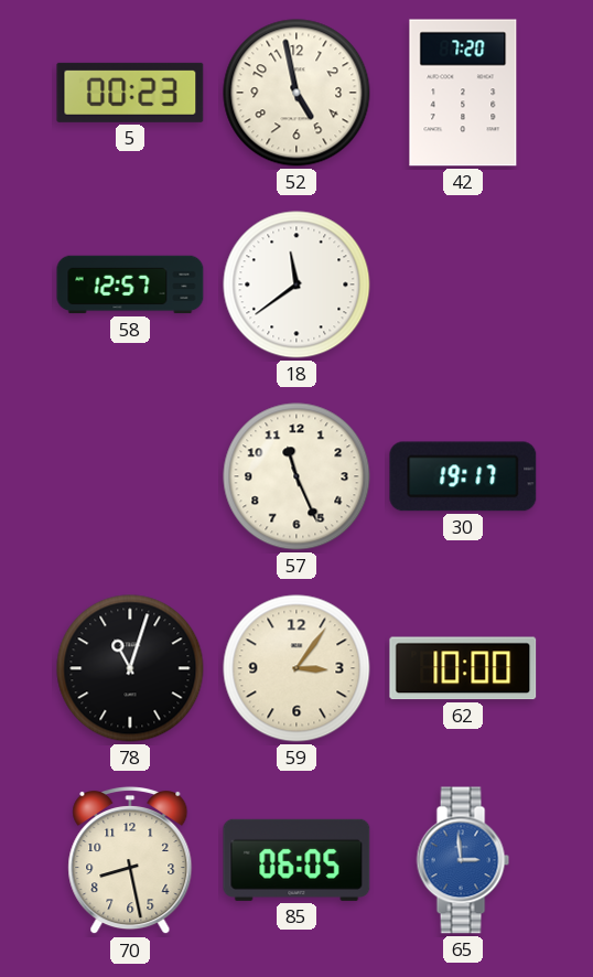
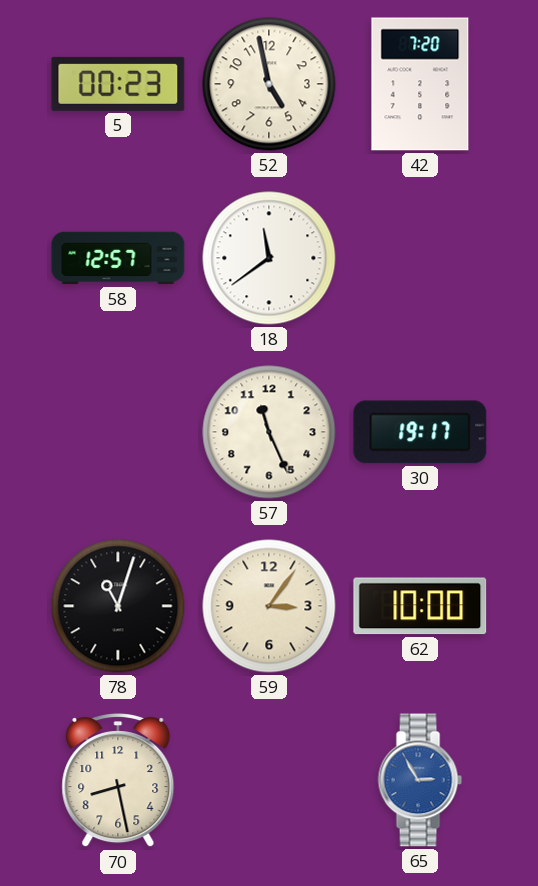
85: 06:05 -> none
65: 2:59 -> 2:55
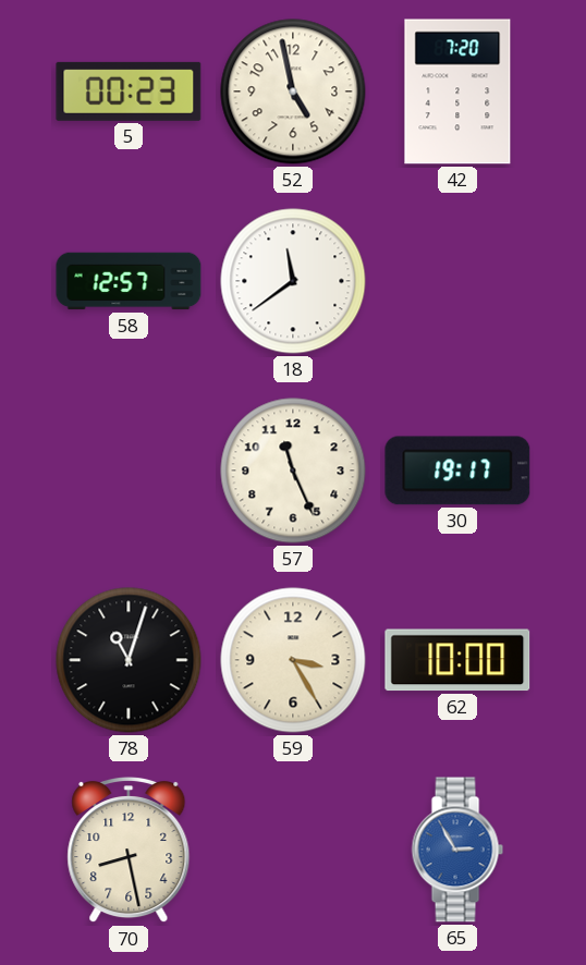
59: 3:06 -> 3:25
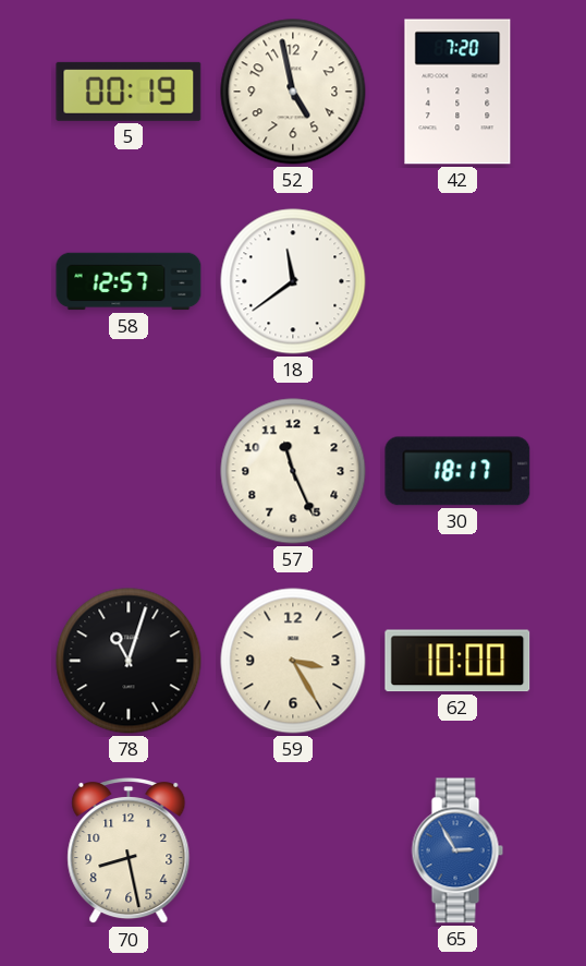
5: 00:23 -> 00:19
30: 19:17 -> 18:17
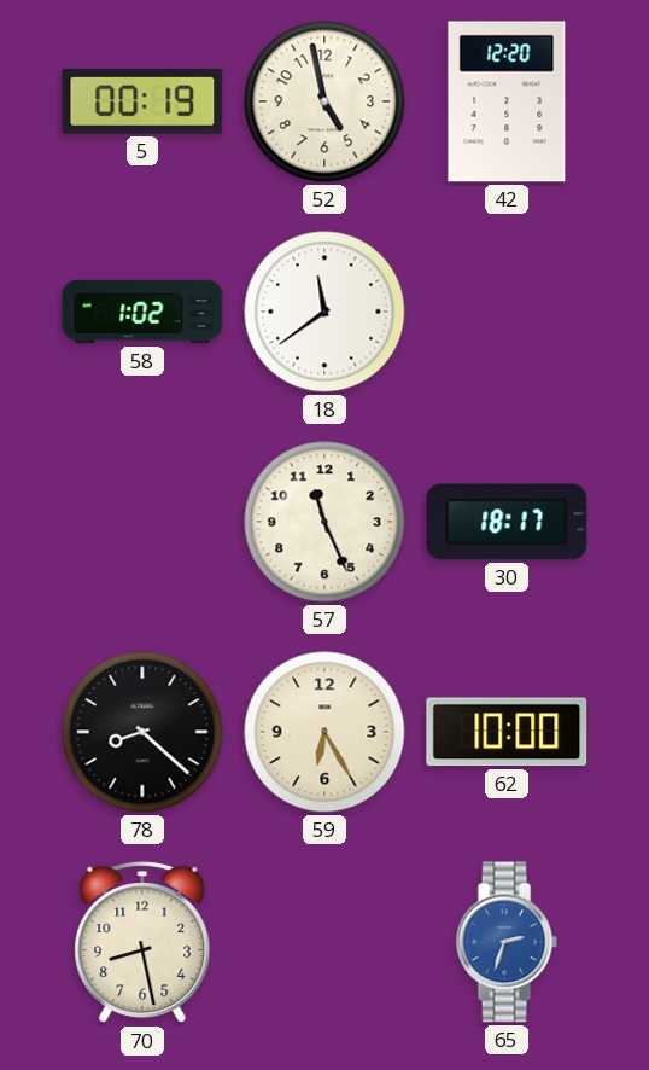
42: 7:20 -> 12:20
58: 12:57 -> 1:02
78: 11:03 -> 8:22
59: 3:25 -> 6:25
65: 2:55 -> 2:33
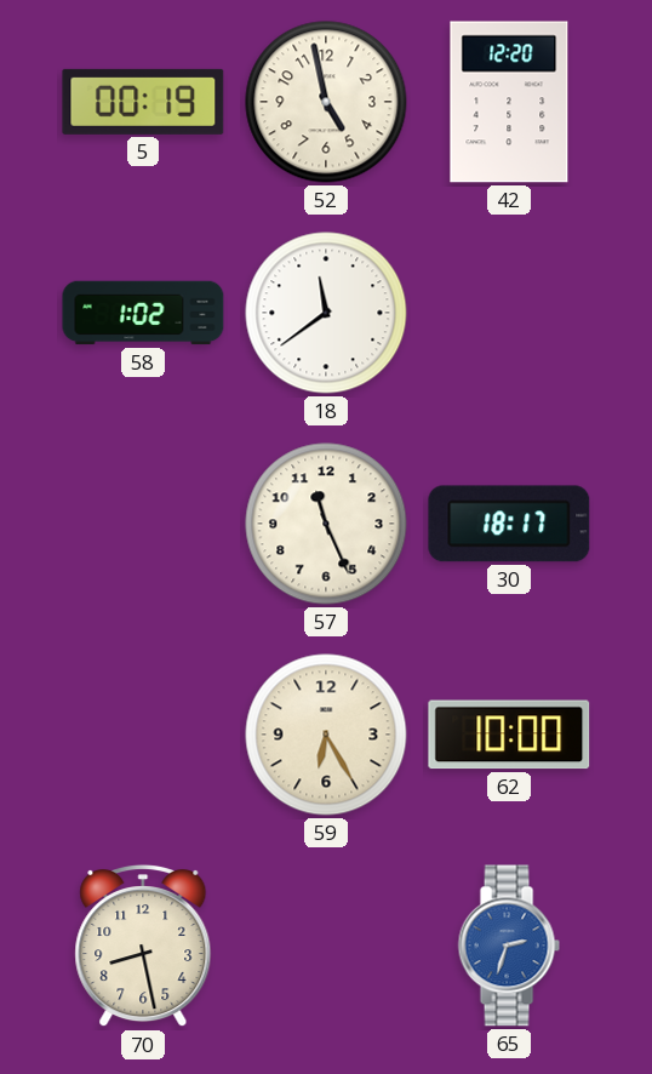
78: 8:22 -> none
